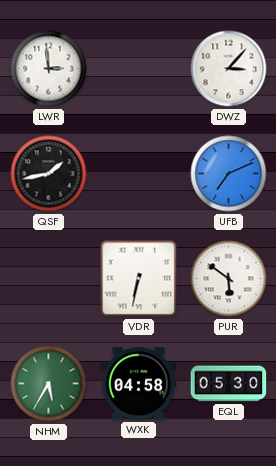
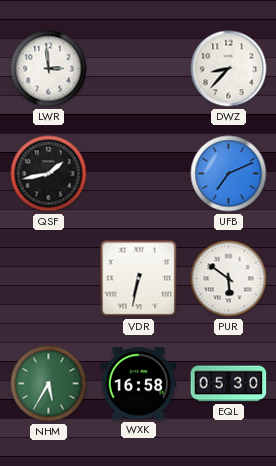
DWZ: 3:07 -> 8:37
WXK: 04:58 -> 16:58
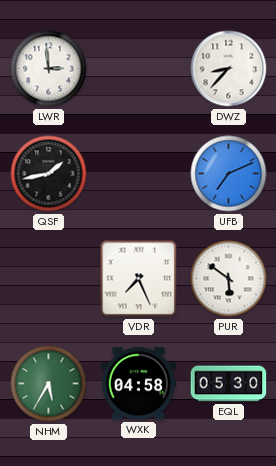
VDR: 6:32 -> 7:26
WXK: 16:58 -> 04:58
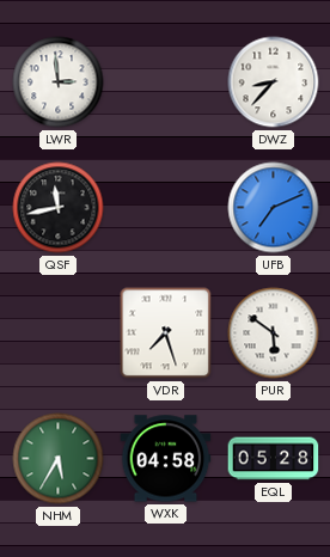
QSF: 1:43 -> 11:43
VDR: 7:26 -> 7:27
EQL: 05:30 -> 05:28
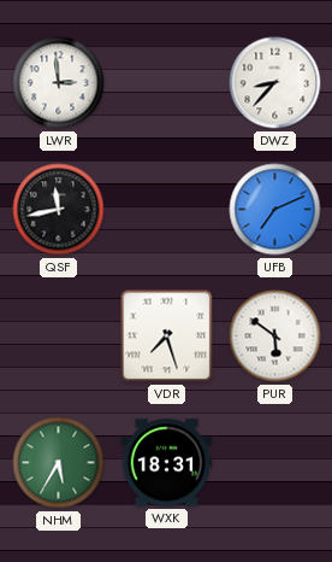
WXK: 04:58 -> 18:31
EQL: 05:28 -> none
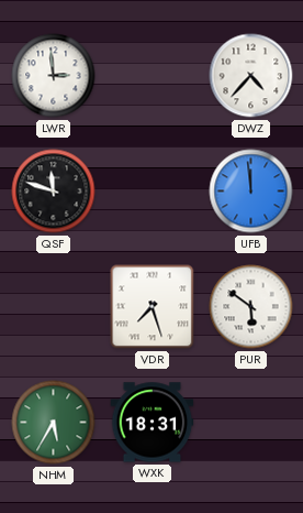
DWZ: 8:37 -> 4:37
QSF: 11:43 -> 11:48
UFB: 7:11 -> 11:59
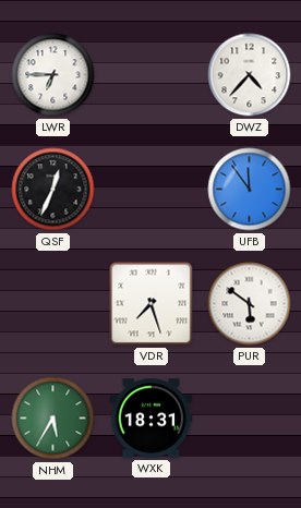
LWR: 2:59 -> 6:45
QSF: 11:48 -> 12:34
UFB: 11:59 -> 11:54
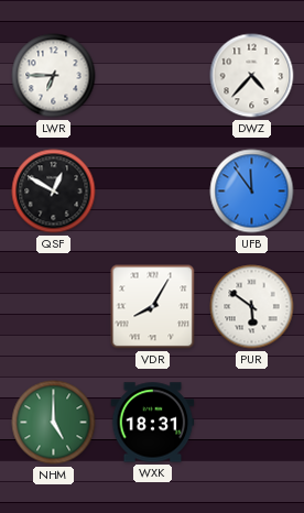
QSF: 12:34 -> 12:50
VDR: 7:27 -> 8:05
NHM: 5:35 -> 5:00
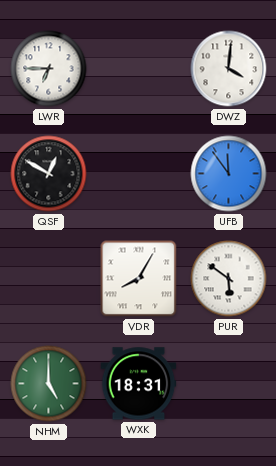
DWZ: 4:37 -> 4:01
